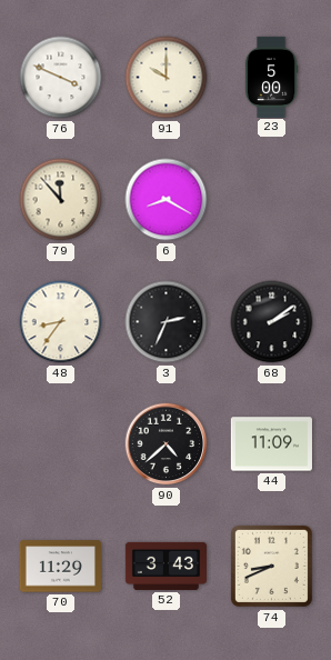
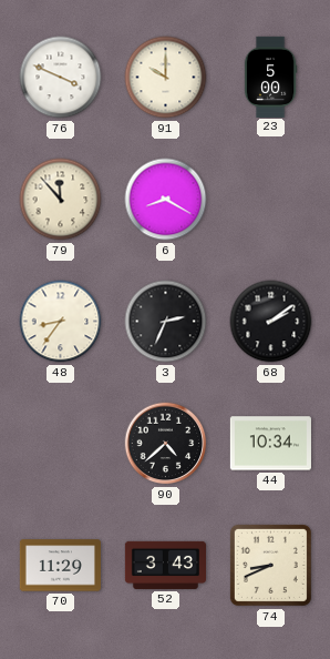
44: 11:09 -> 10:34
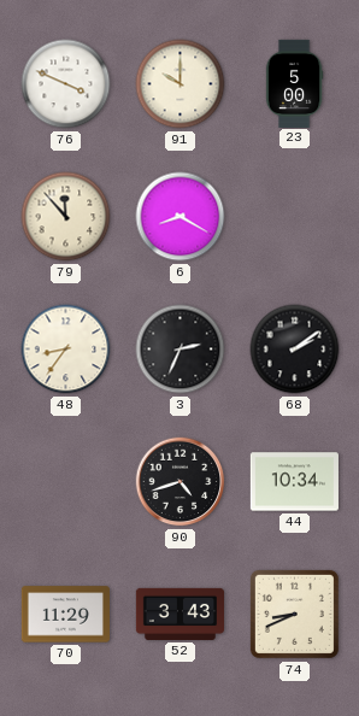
90: 4:38 -> 4:42
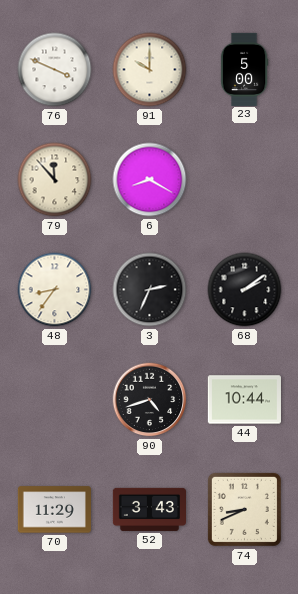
44: 10:34 -> 10:44
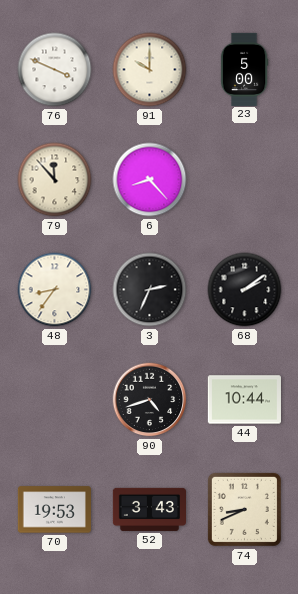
6: 8:20 -> 8:23
70: 11:29 -> 19:53
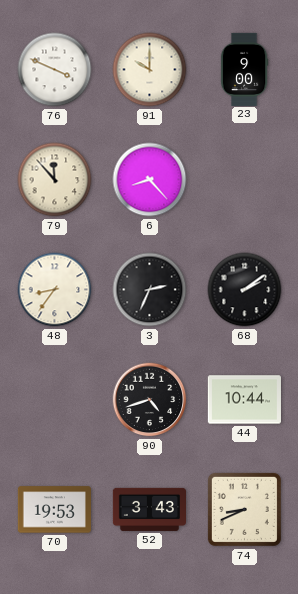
23: 5:00 -> 9:00
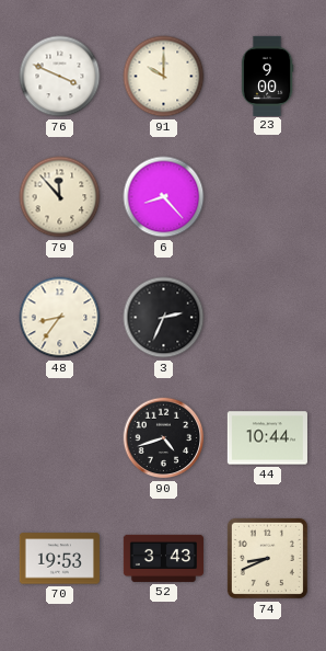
68: 2:09 -> none
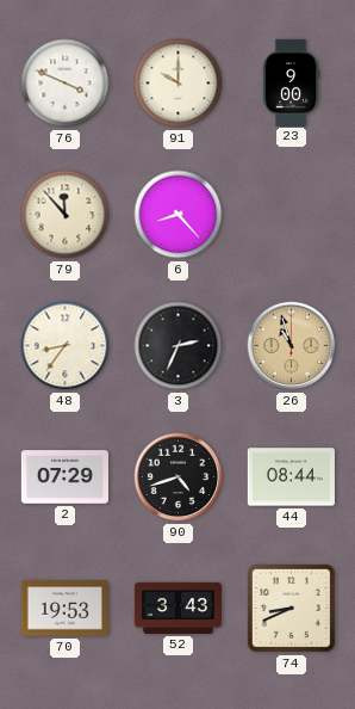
26: none -> 10:57
2: none -> 07:29
44: 10:44 -> 08:44
